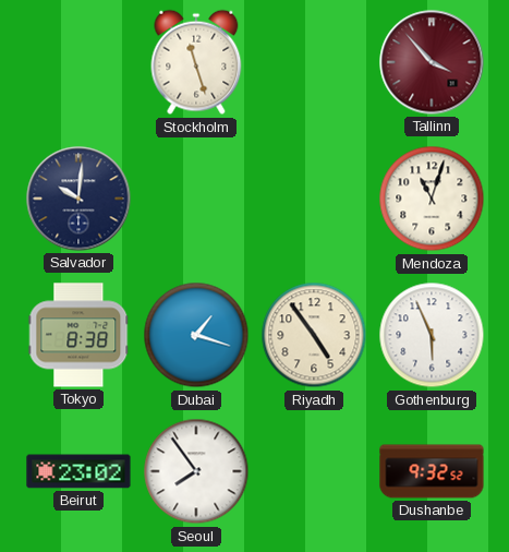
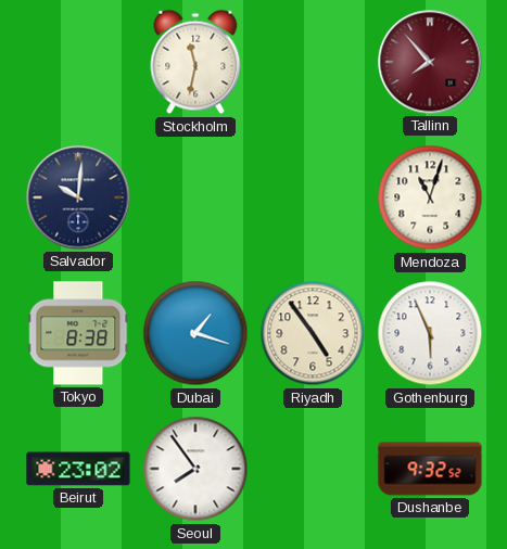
Stockholm: 11:27 -> 11:32
Tallinn: 3:53 -> 7:53
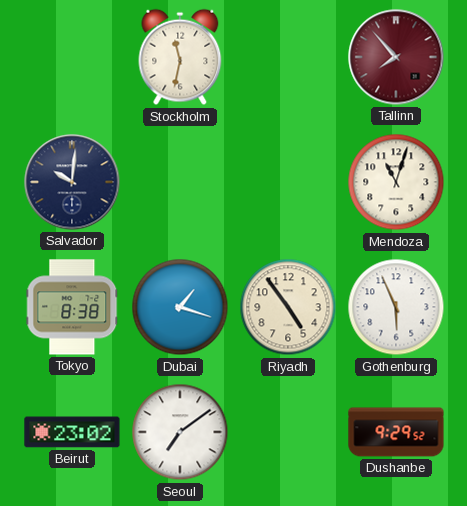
Seoul: 7:54 -> 7:09
Dushanbe: 9:32 -> 9:29
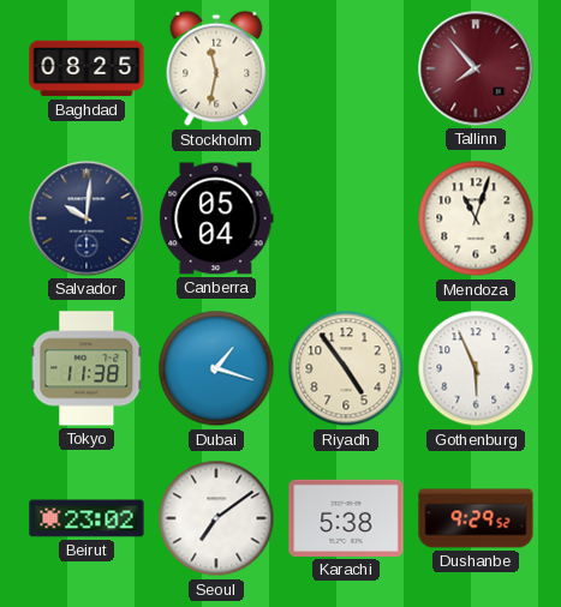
Baghdad: none -> 08:25
Canberra: none -> 05:04
Tokyo: 8:38 -> 11:38
Karachi: none -> 5:38
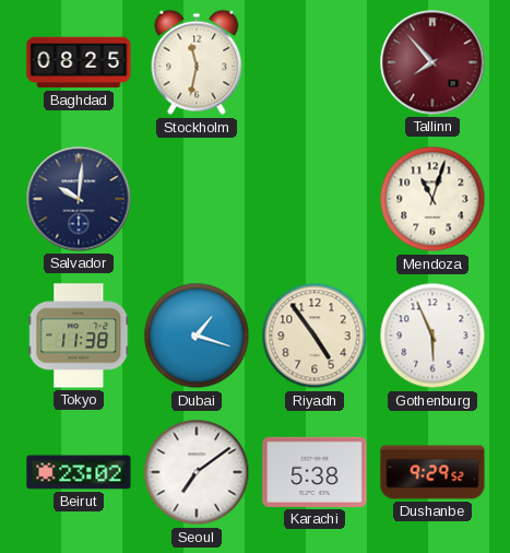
Canberra: 05:04 -> none
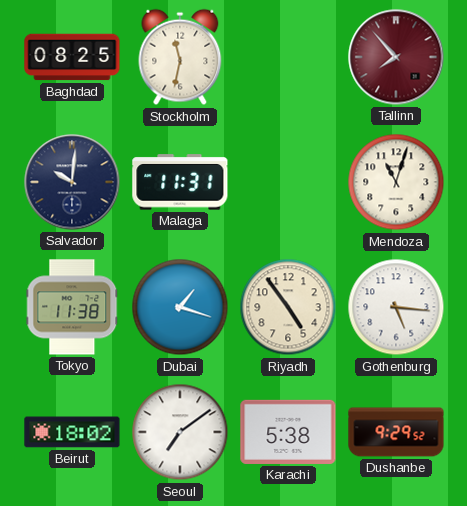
Malaga: none -> 11:31
Gothenburg: 5:56 -> 5:16
Beirut: 23:02 -> 18:02
